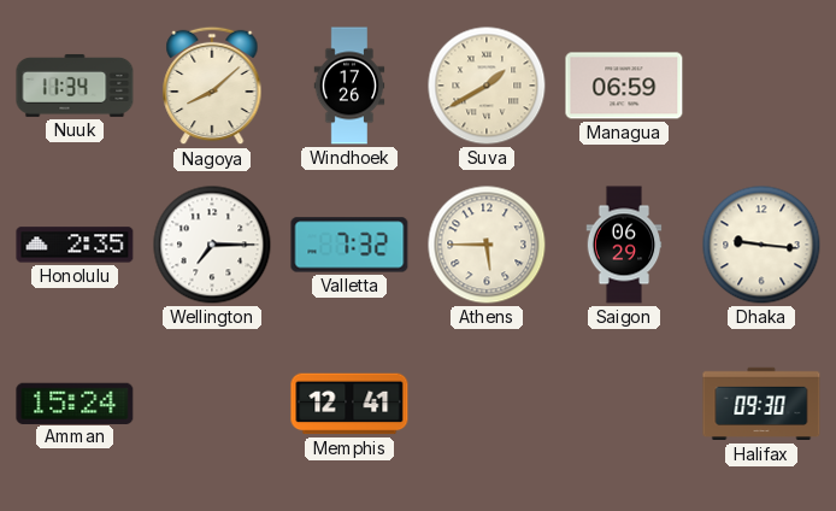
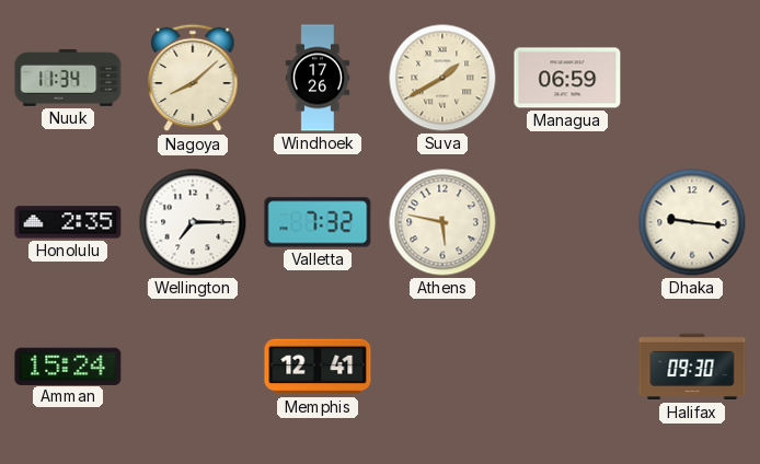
Athens: 5:45 -> 5:47
Saigon: 06:29 -> none
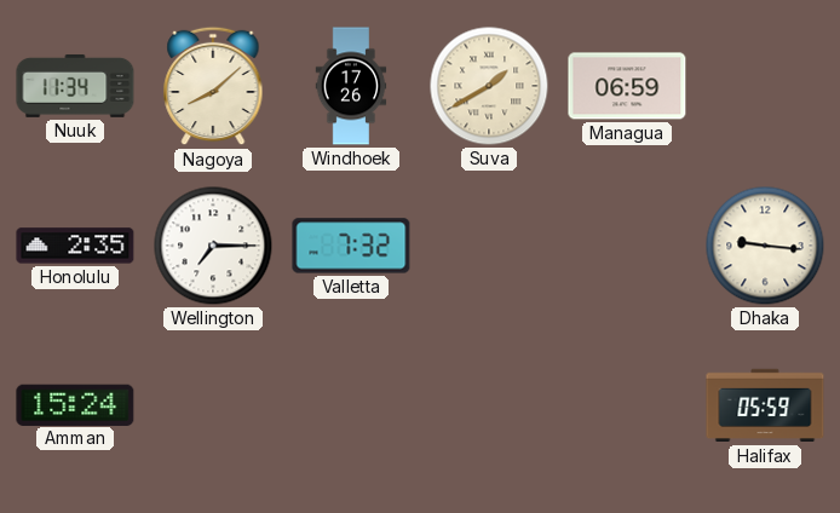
Athens: 5:47 -> none
Memphis: 12:41 -> none
Halifax: 09:30 -> 05:59
